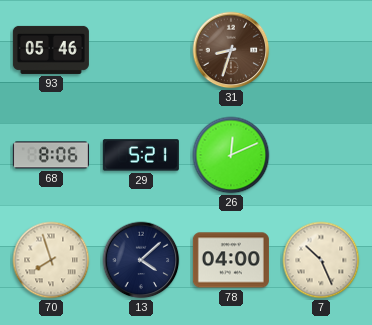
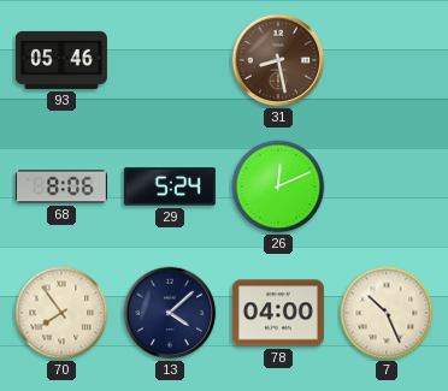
31: 8:33 -> 8:28
29: 5:21 -> 5:24
70: 7:57 -> 7:54
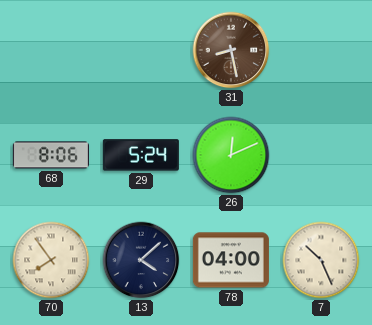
93: 05:46 -> none
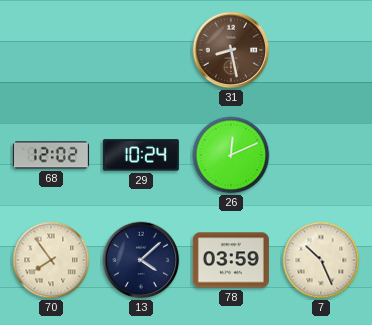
68: 8:06 -> 12:02
29: 5:24 -> 10:24
78: 04:00 -> 03:59
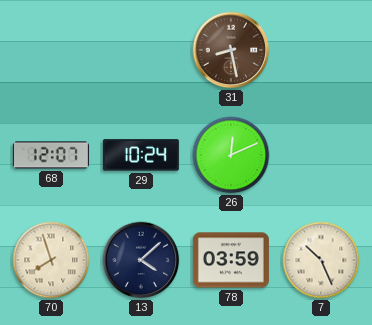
68: 12:02 -> 12:07
70: 7:54 -> 7:57
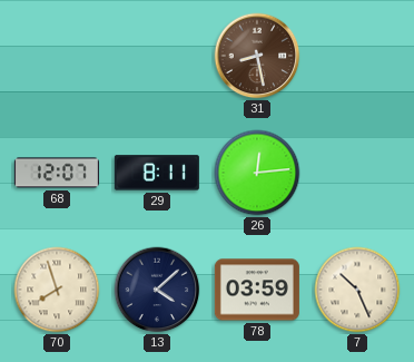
29: 10:24 -> 8:11
26: 12:11 -> 12:14
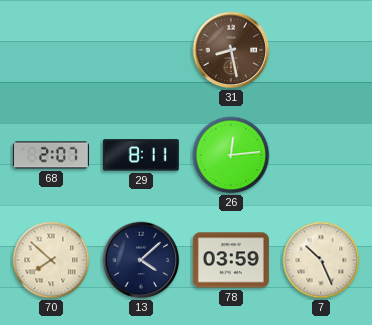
68: 12:07 -> 2:07
70: 7:57 -> 7:52
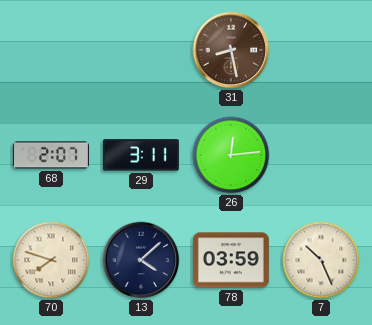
29: 8:11 -> 3:11
70: 7:52 -> 7:48
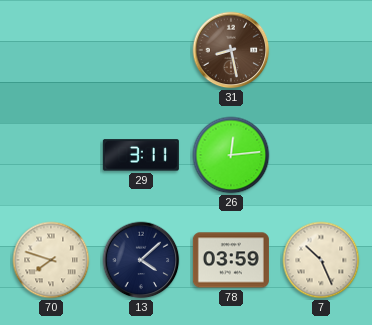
68: 2:07 -> none
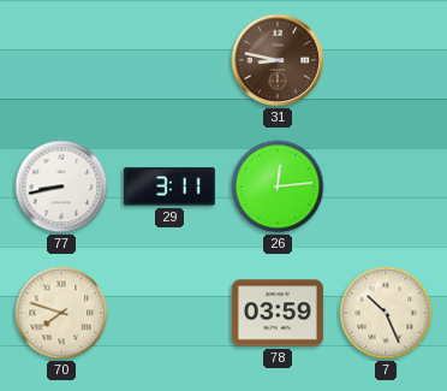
31: 8:28 -> 8:47
77: none -> 8:43
13: 4:08 -> none
